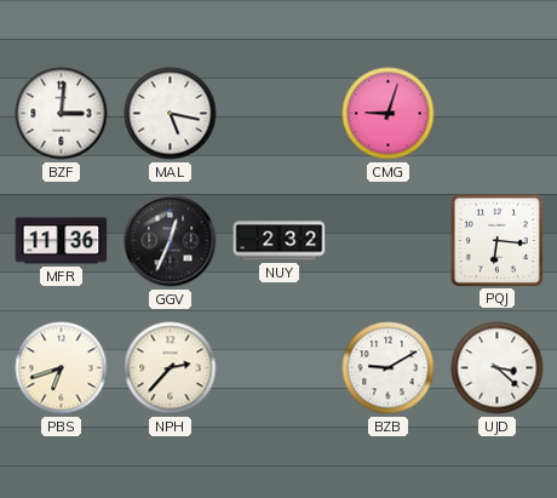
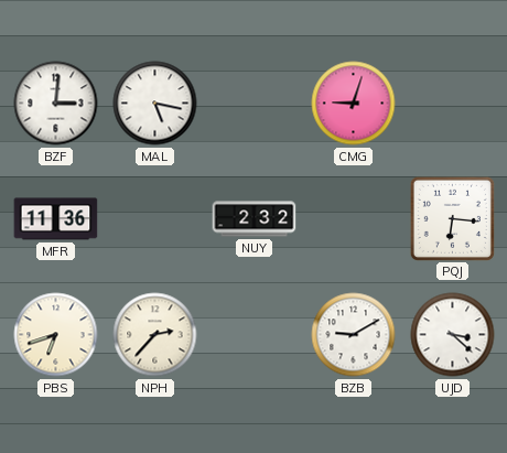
GGV: 12:34 -> none
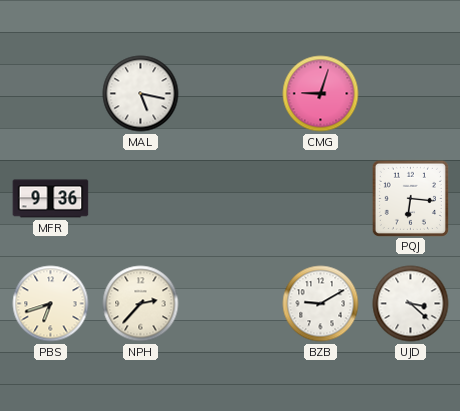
BZF: 3:01 -> none
MFR: 11:36 -> 9:36
NUY: 2:32 -> none
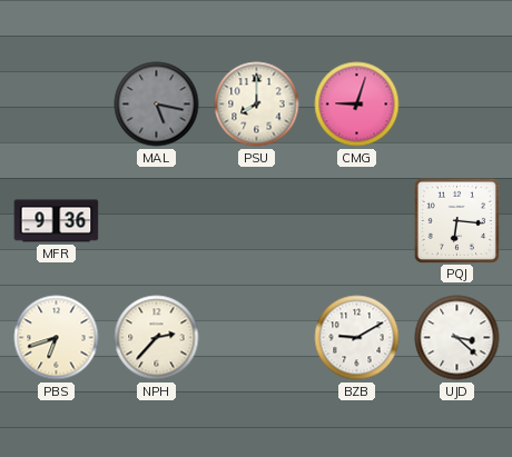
MAL dial: white -> grey
PSU: none -> 8:00
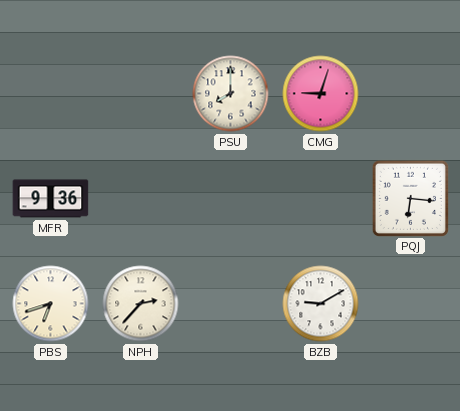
MAL: 5:17 -> none
UJD: 3:22 -> none
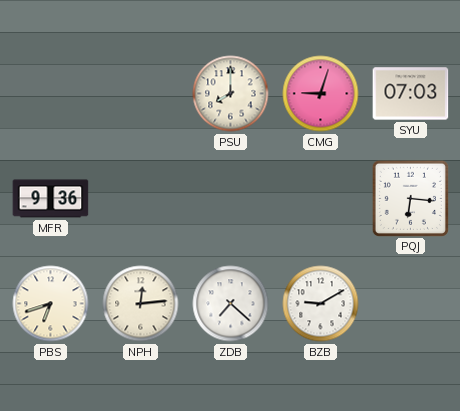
SYU: none -> 07:03
NPH: 2:37 -> 12:14
ZDB: none -> 7:22
